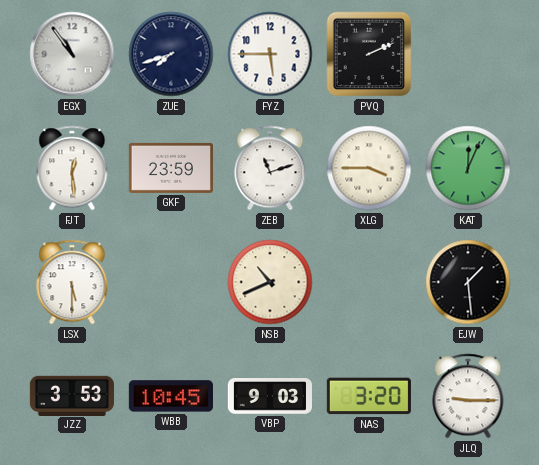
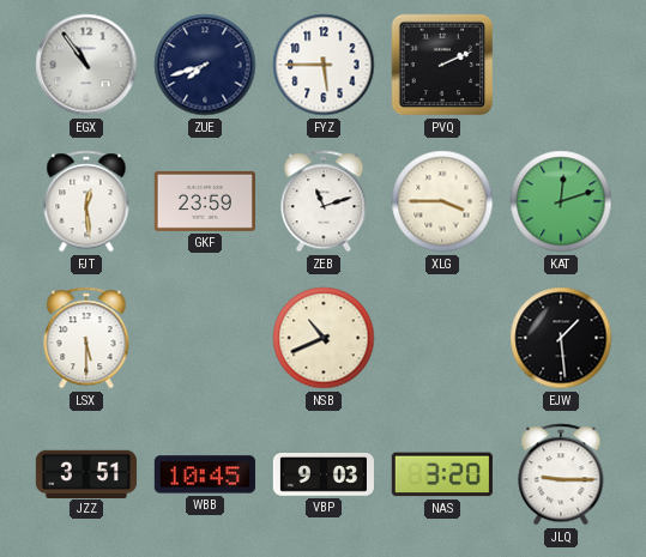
KAT: 12:04 -> 12:12
JZZ: 3:53 -> 3:51
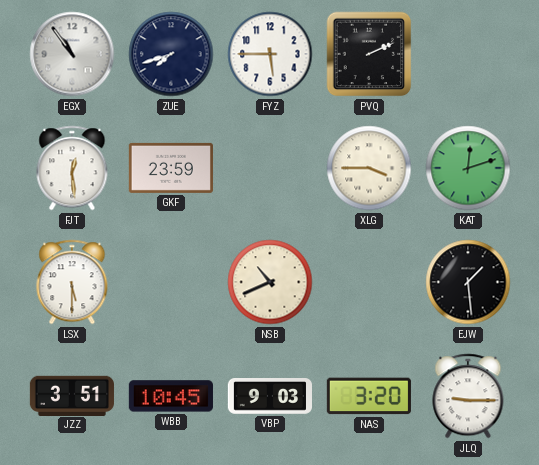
ZEB: 11:12 -> none
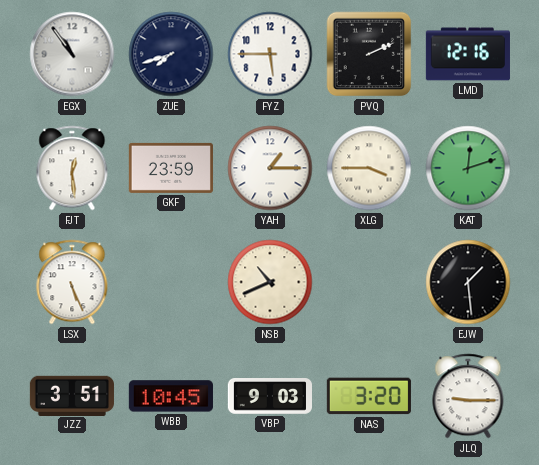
LMD: none -> 12:16
YAH: none -> 1:15
LSX: 5:30 -> 5:26
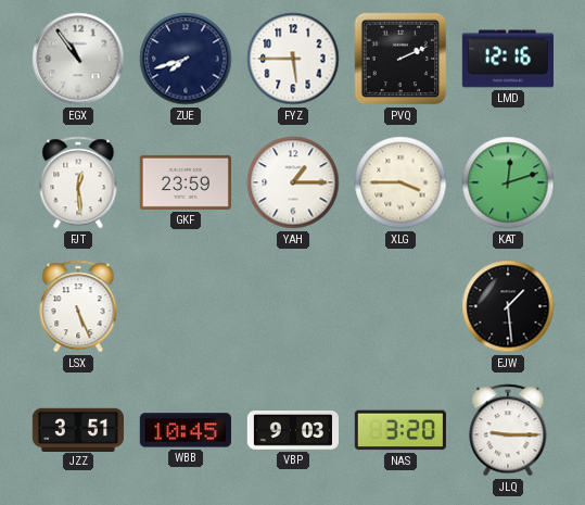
NSB: 10:41 -> none
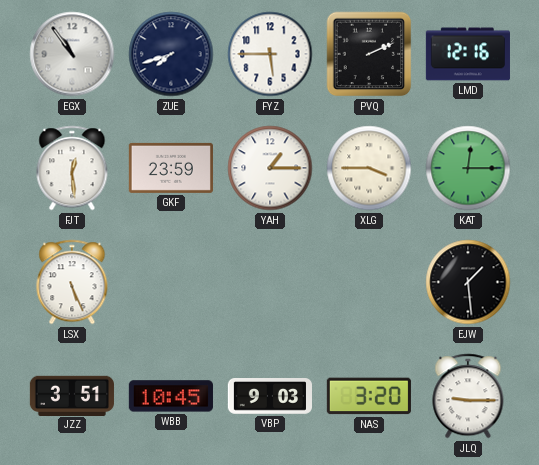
KAT: 12:12 -> 12:15
